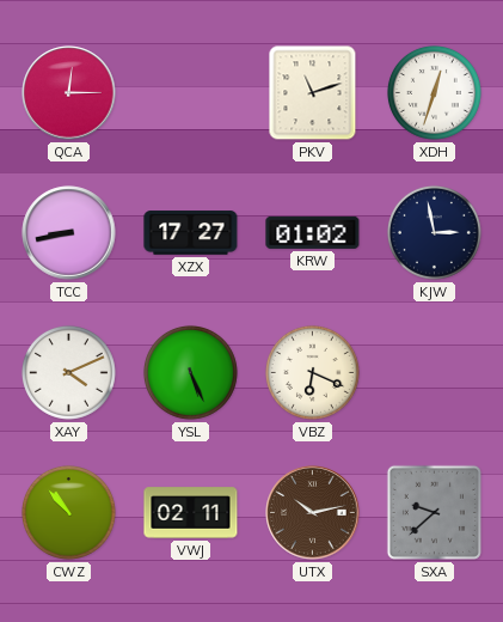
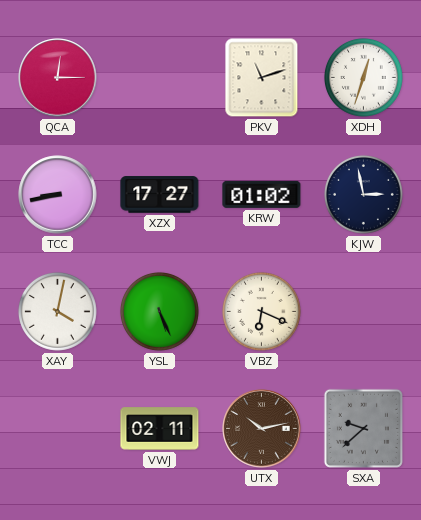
XAY: 4:11 -> 4:02
CWZ: 10:53 -> none
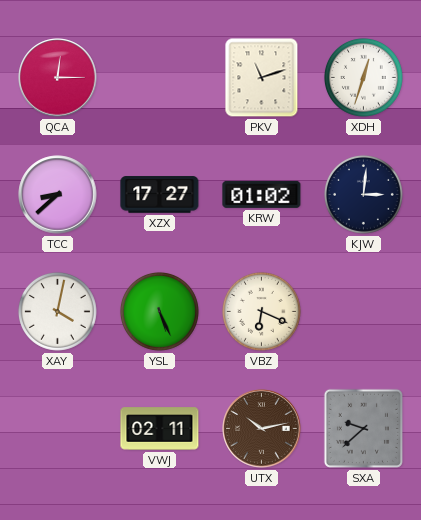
TCC: 8:43 -> 8:38
KJW: 2:58 -> 3:01
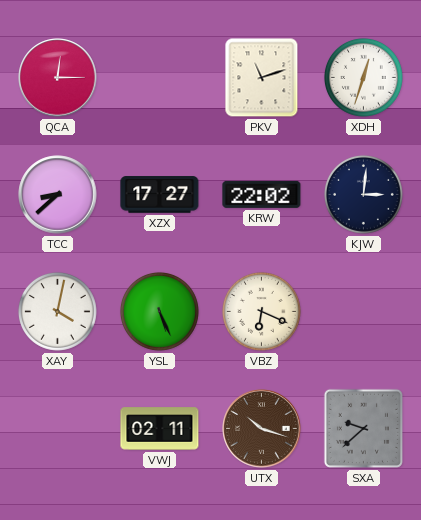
KRW: 01:02 -> 22:02
UTX: 10:13 -> 10:18
